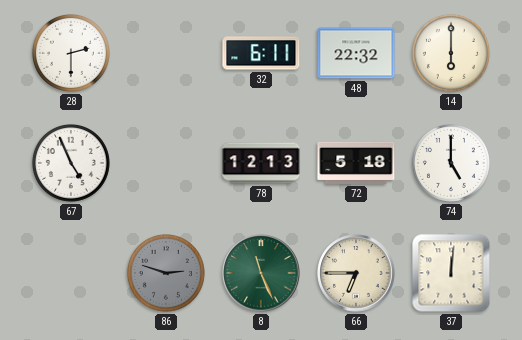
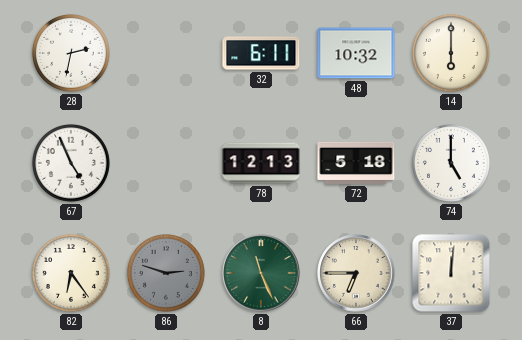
28: 2:30 -> 2:32
48: 22:32 -> 10:32
82: none -> 6:24
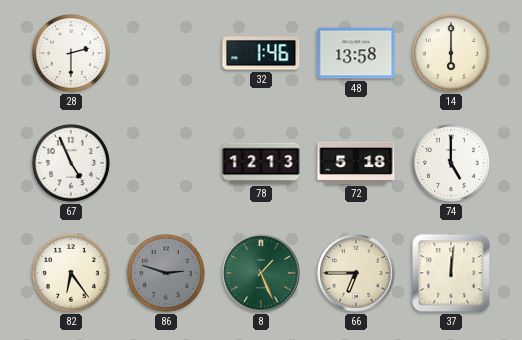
28: 2:32 -> 2:30
32: 6:11 -> 1:46
48: 10:32 -> 13:58
8: 11:26 -> 1:26
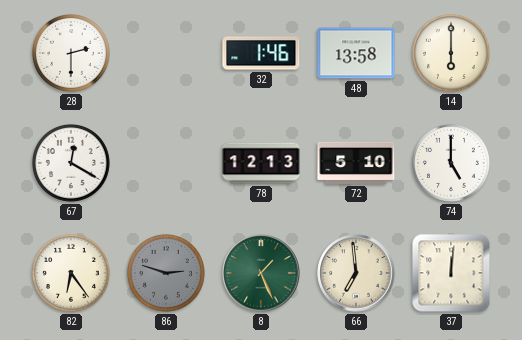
67: 4:56 -> 12:20
72: 5:18 -> 5:10
66: 6:45 -> 6:59
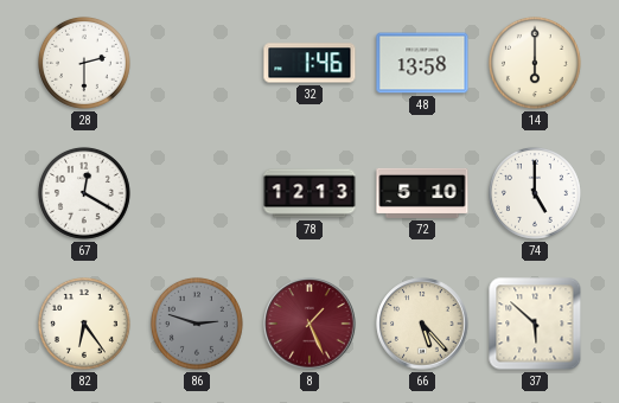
8 dial: green -> burgundy
66: 6:59 -> 5:23
37: 12:01 -> 5:52
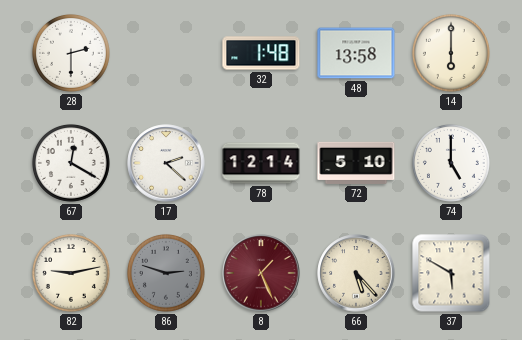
32: 1:46 -> 1:48
17: none -> 2:22
78: 12:13 -> 12:14
82: 6:24 -> 9:13
37: 5:52 -> 5:50
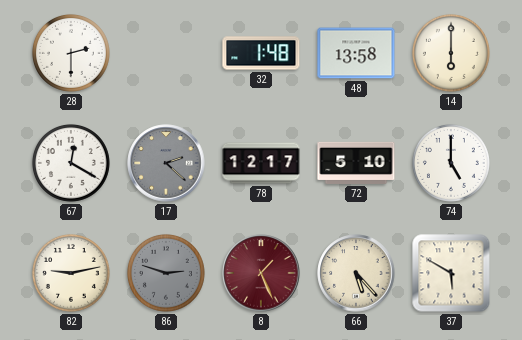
17 dial: white -> grey
78: 12:14 -> 12:17
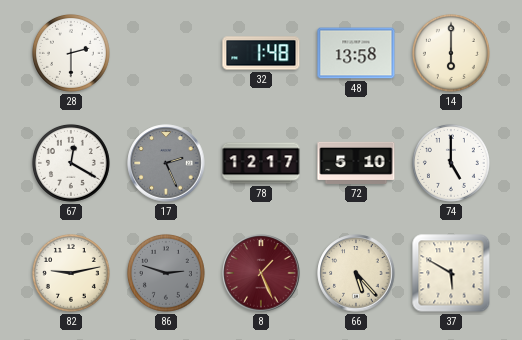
17: 2:22 -> 2:26
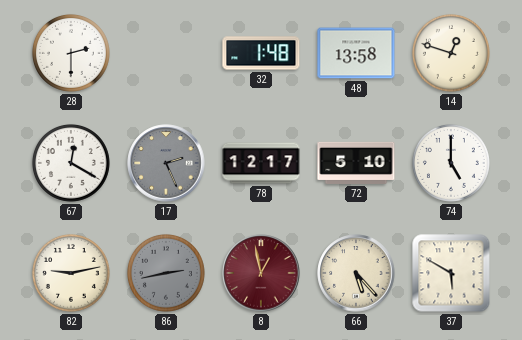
14: 6:00 -> 12:48
86: 2:48 -> 2:43
8: 1:26 -> 12:58
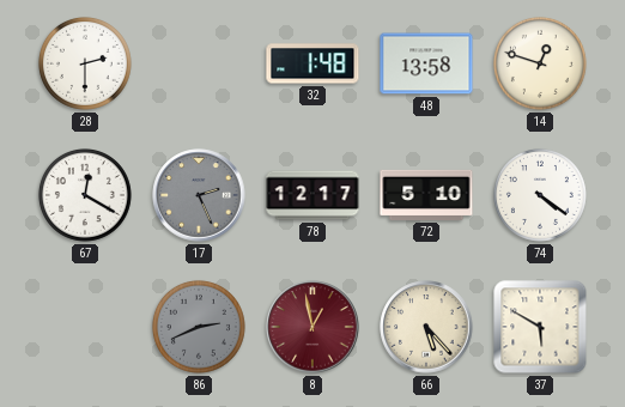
74: 5:00 -> 4:21
82: 9:13 -> none
86: 2:43 -> 2:41
